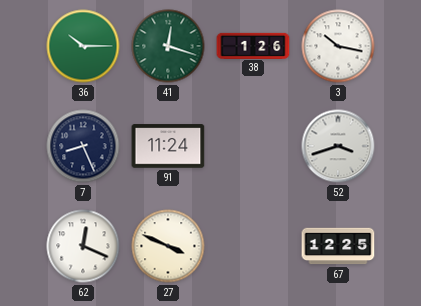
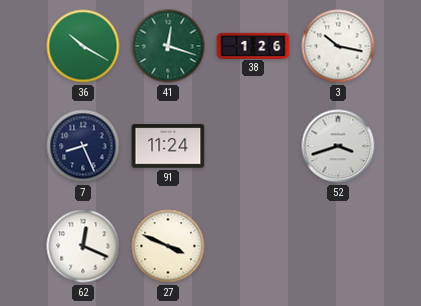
36: 10:15 -> 10:20
67: 12:25 -> none
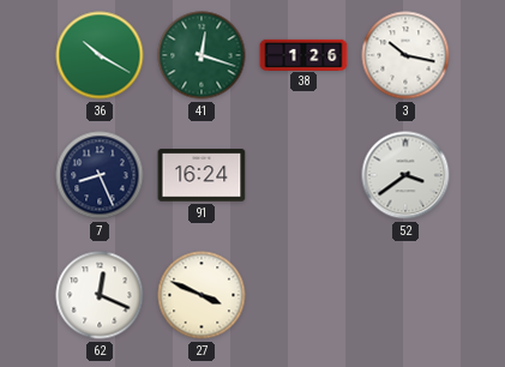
91: 11:24 -> 16:24
52: 3:42 -> 3:39
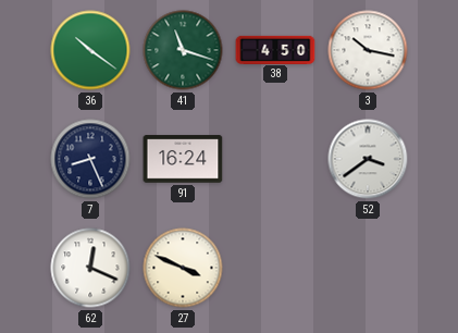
36: 10:20 -> 10:21
41: 12:18 -> 11:18
38: 1:26 -> 4:50
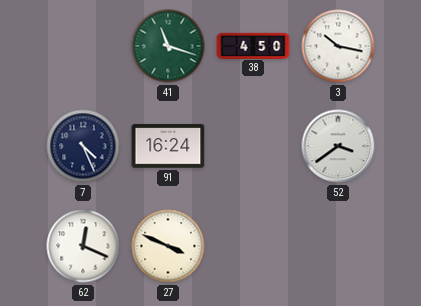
36: 10:21 -> none
7: 8:26 -> 4:26
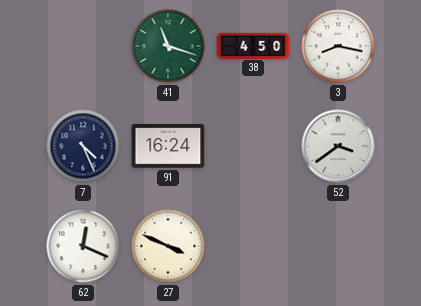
3: 10:17 -> 8:17
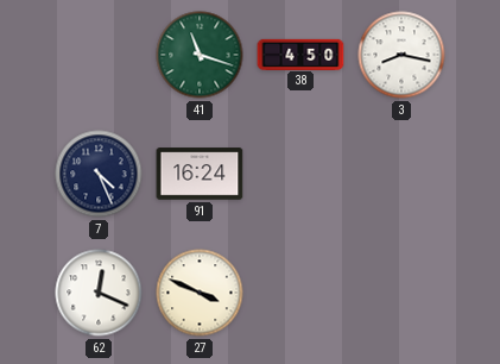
52: 3:39 -> none
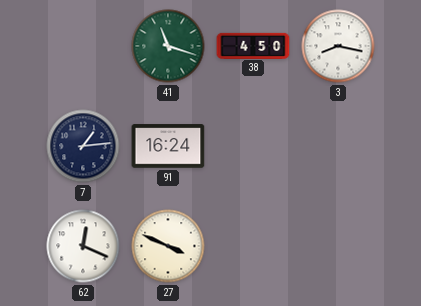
7: 4:26 -> 1:14
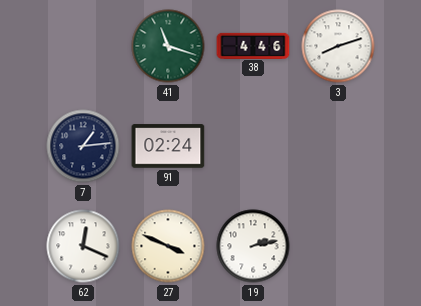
38: 4:50 -> 4:46
3: 8:17 -> 8:12
91: 16:24 -> 02:24
19: none -> 2:13
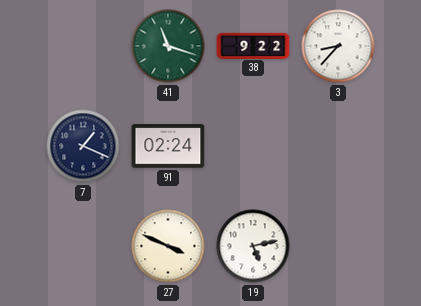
38: 4:46 -> 9:22
3: 8:12 -> 8:37
7: 1:14 -> 1:19
62: 12:19 -> none
19: 2:13 -> 5:13
